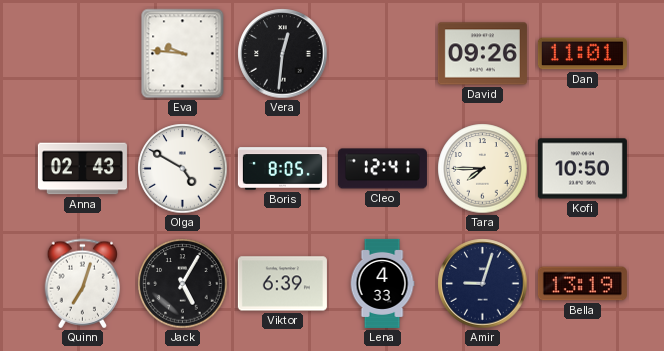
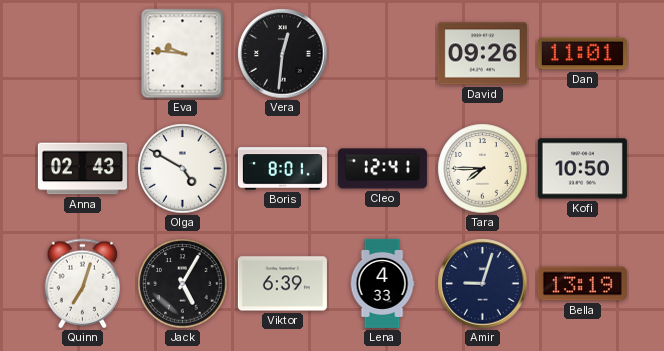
Boris: 8:05 -> 8:01
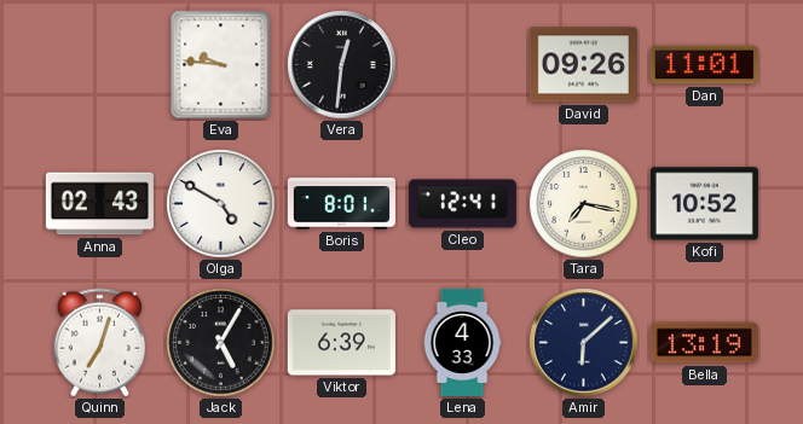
Tara: 7:45 -> 7:17
Kofi: 10:50 -> 10:52
Amir: 9:03 -> 6:08
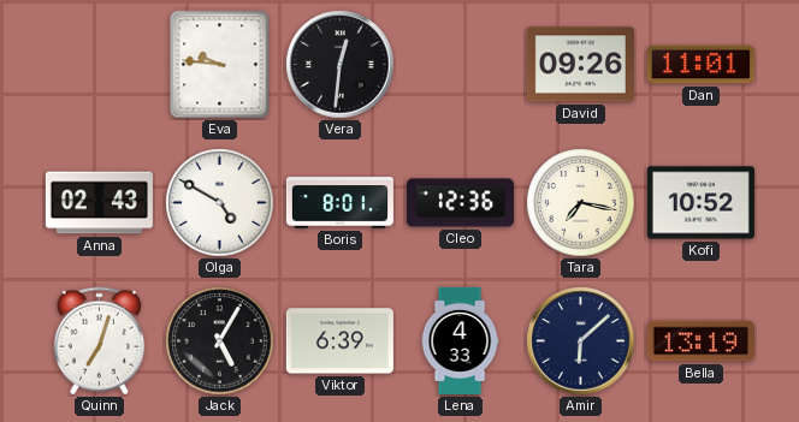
Cleo: 12:41 -> 12:36
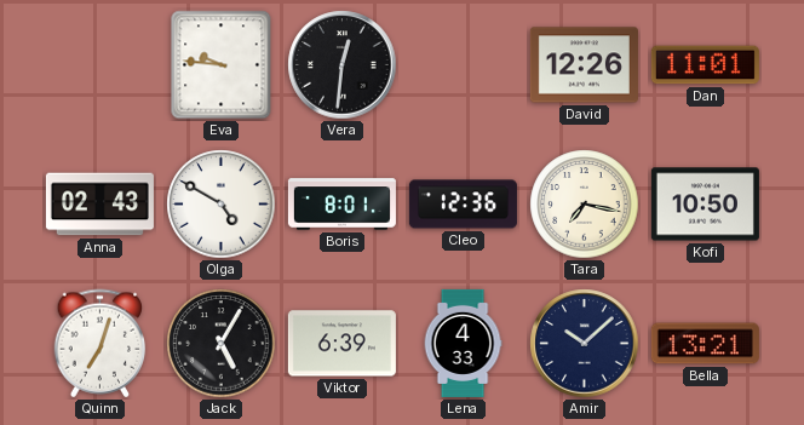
David: 09:26 -> 12:26
Kofi: 10:52 -> 10:50
Amir: 6:08 -> 10:08
Bella: 13:19 -> 13:21
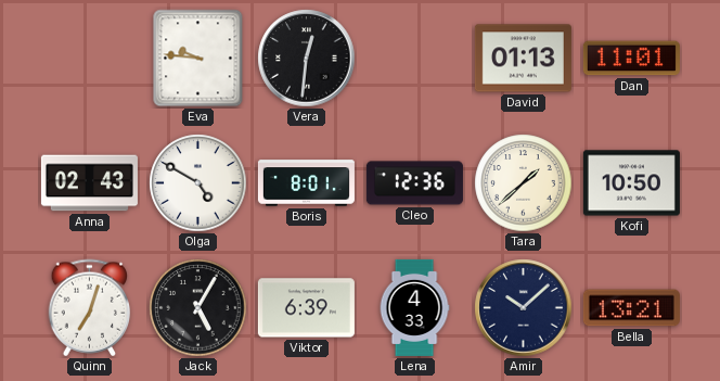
David: 12:26 -> 01:13
Tara: 7:17 -> 1:38
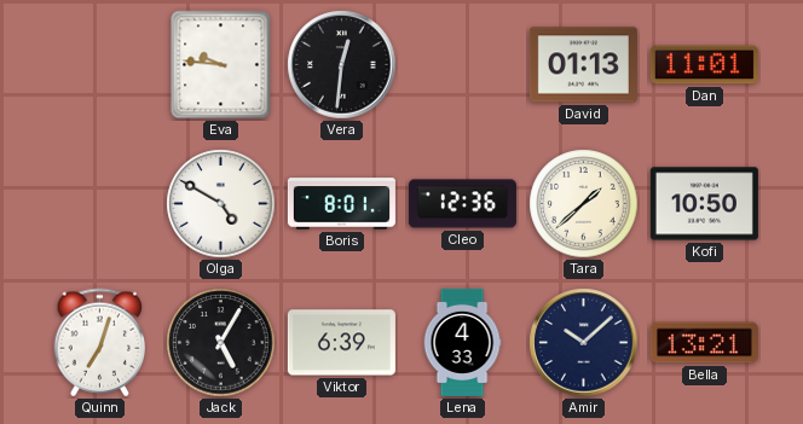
Anna: 02:43 -> none
